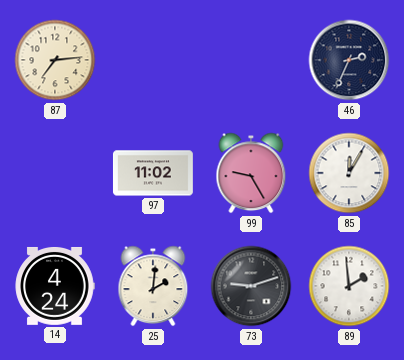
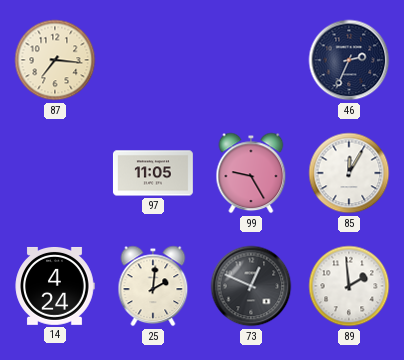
87: 7:14 -> 7:16
97: 11:02 -> 11:05
73: 9:12 -> 12:49
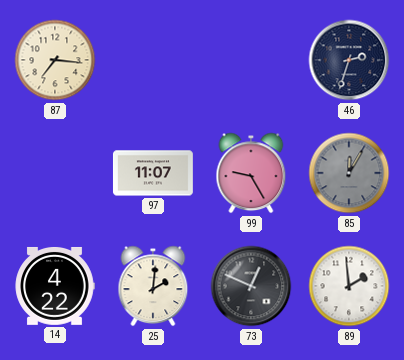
46: 2:34 -> 2:33
97: 11:05 -> 11:07
85 dial: white -> grey
14: 4:24 -> 4:22
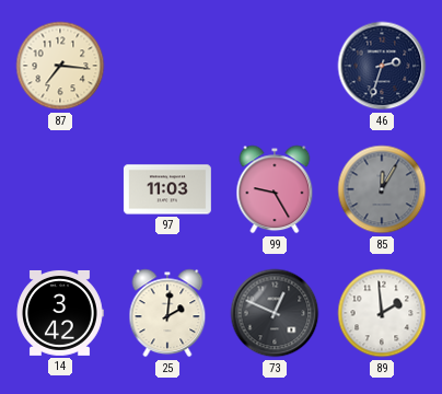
97: 11:07 -> 11:03
14: 4:22 -> 3:42
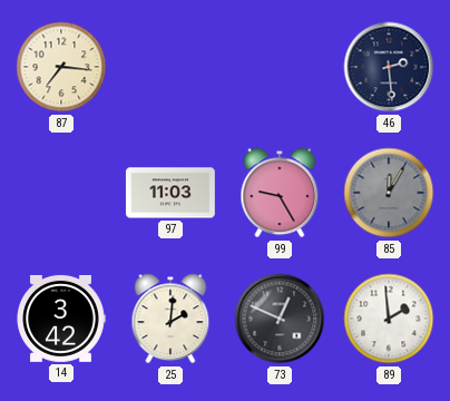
46: 2:33 -> 2:29
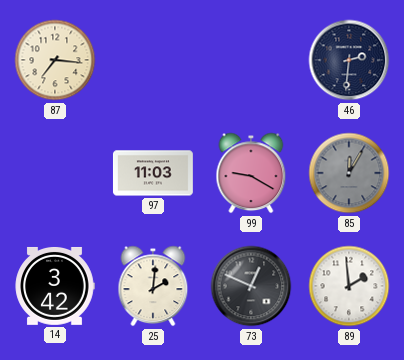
46: 2:29 -> 2:31
99: 9:25 -> 9:20
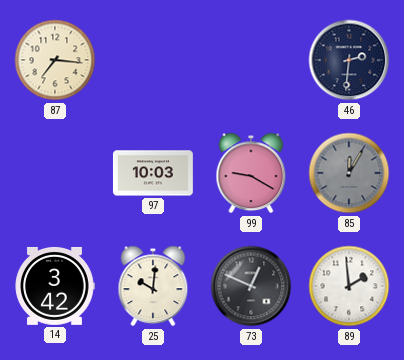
97: 11:03 -> 10:03
25: 2:01 -> 10:01
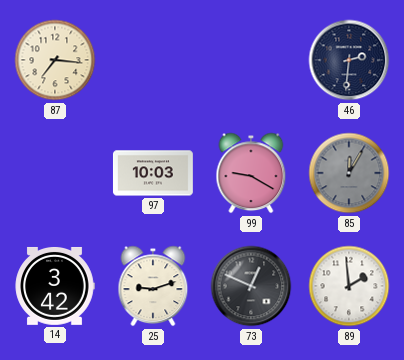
25: 10:01 -> 9:12
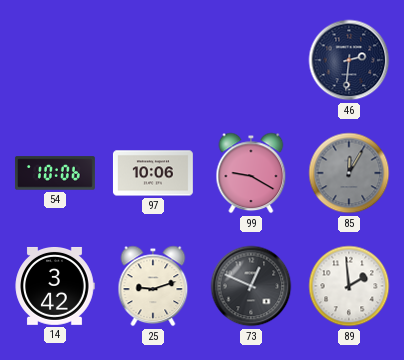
87: 7:16 -> none
54: none -> 10:06
97: 10:03 -> 10:06
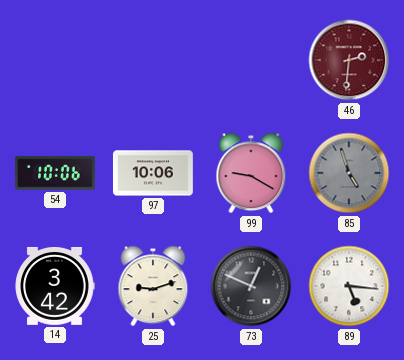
46 dial: navy -> burgundy
85: 12:05 -> 4:57
89: 1:59 -> 5:16
